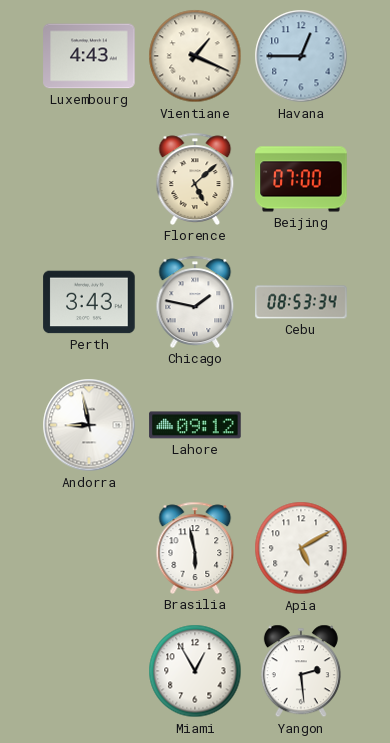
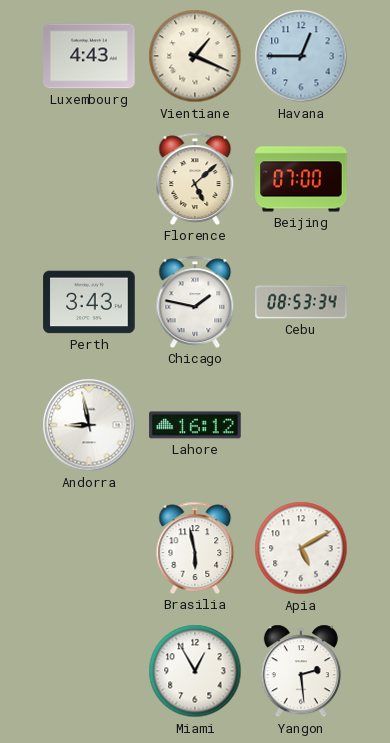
Lahore: 09:12 -> 16:12
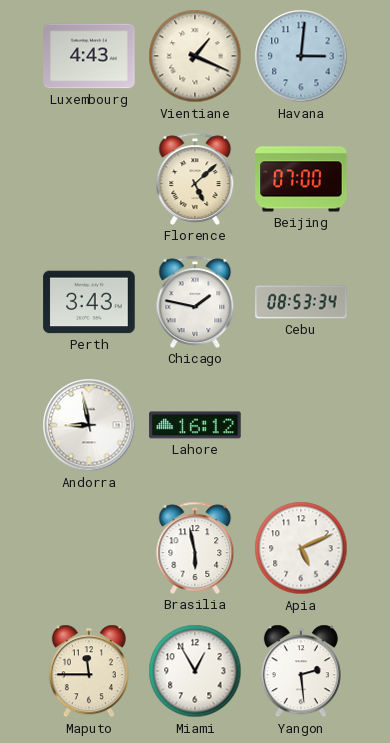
Havana: 12:45 -> 3:01
Apia: 5:10 -> 5:11
Maputo: none -> 11:45
